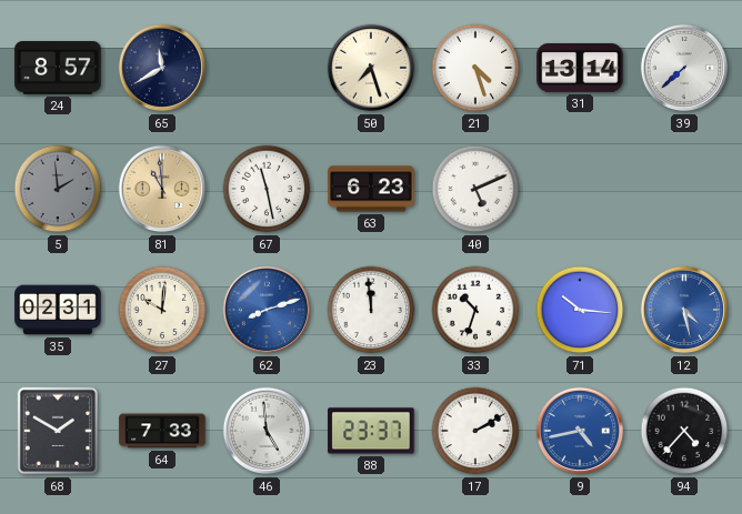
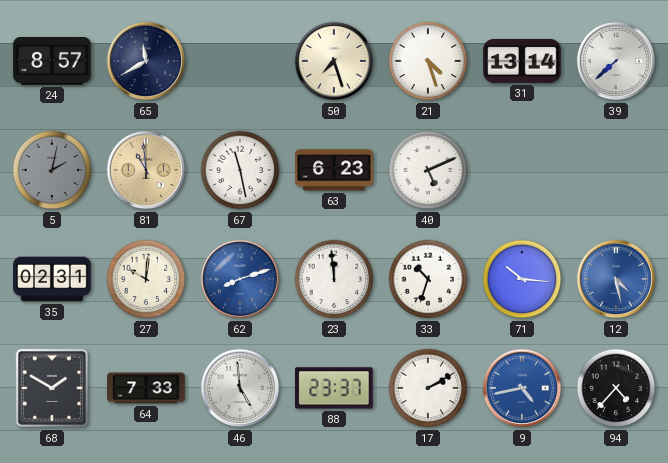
5: 1:59 -> 2:02
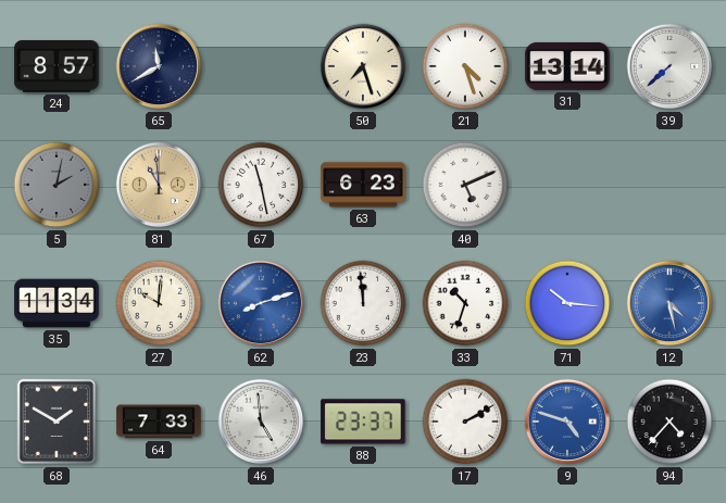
35: 02:31 -> 11:34
9: 4:43 -> 4:48
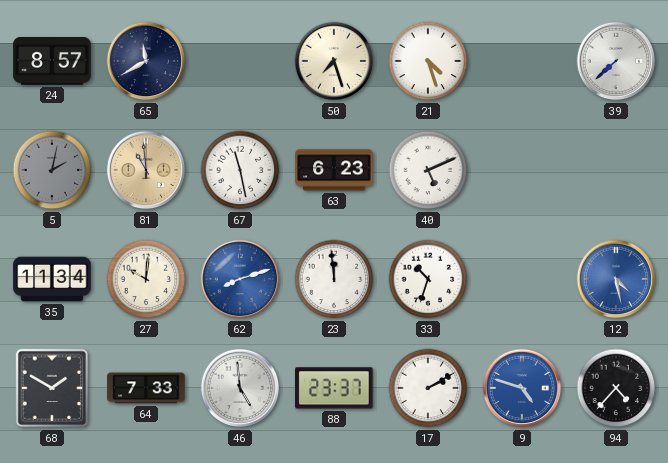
31: 13:14 -> none
71: 10:16 -> none
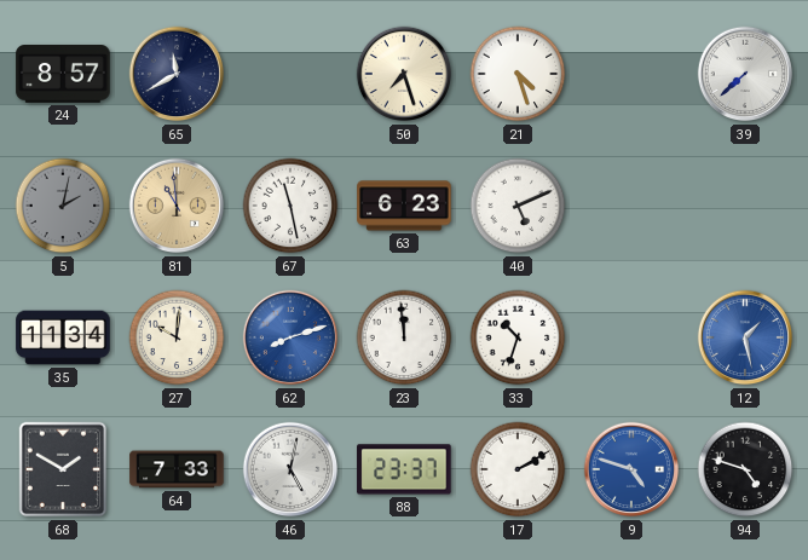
12: 4:28 -> 1:28
46: 4:59 -> 5:02
94: 4:37 -> 4:48
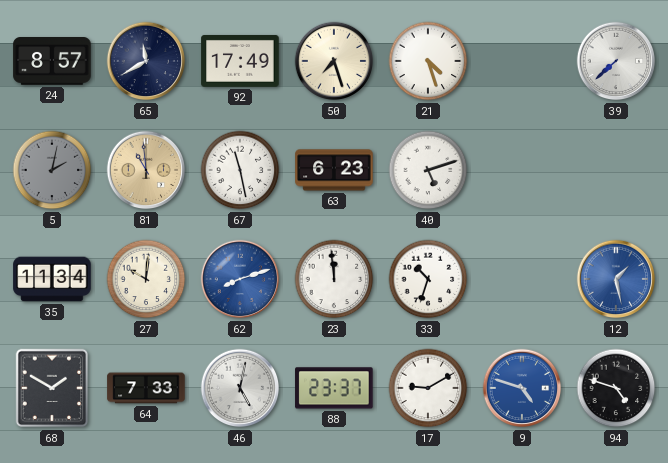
92: none -> 17:49
40: 5:11 -> 5:12
17: 2:10 -> 9:10
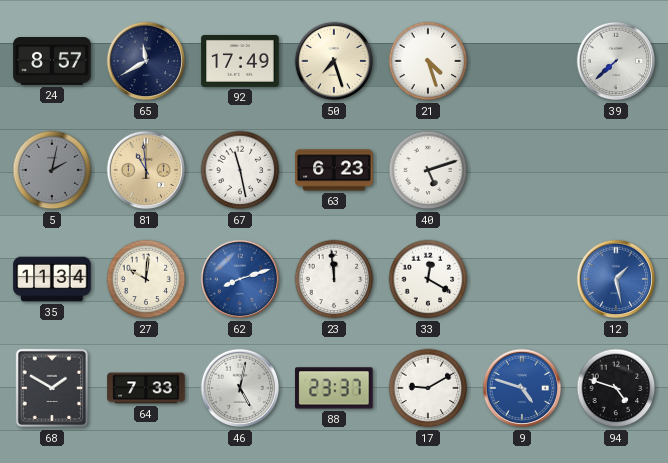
33: 10:33 -> 12:20
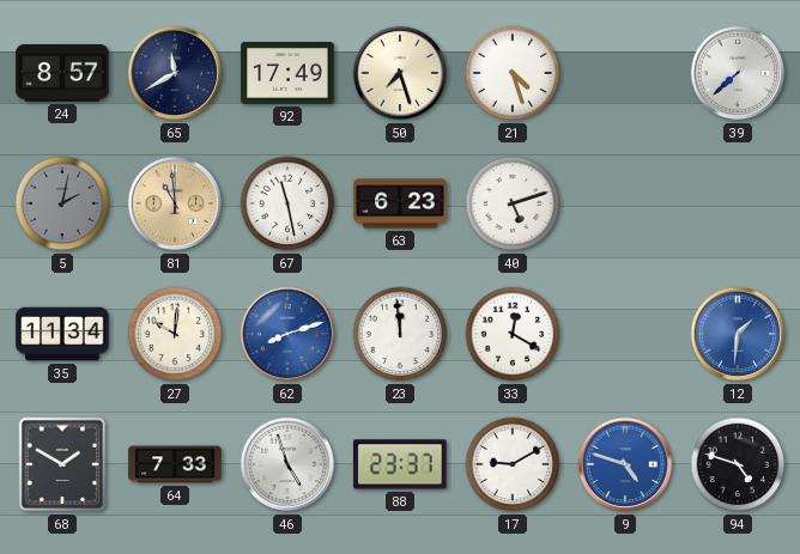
12: 1:28 -> 1:31
46: 5:02 -> 4:57
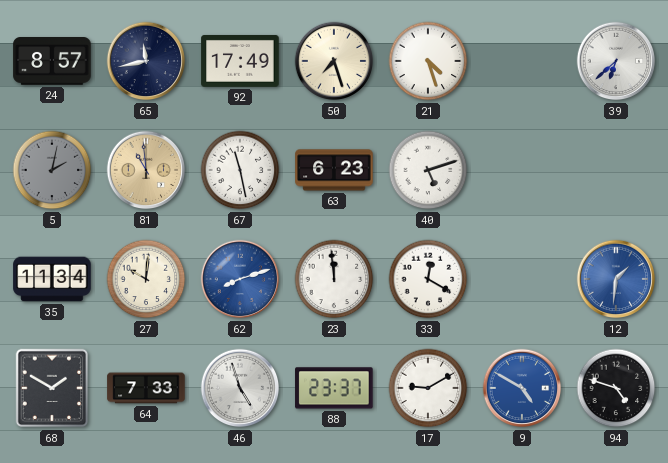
65: 11:40 -> 11:43
39: 7:38 -> 6:38
9: 4:48 -> 4:50
